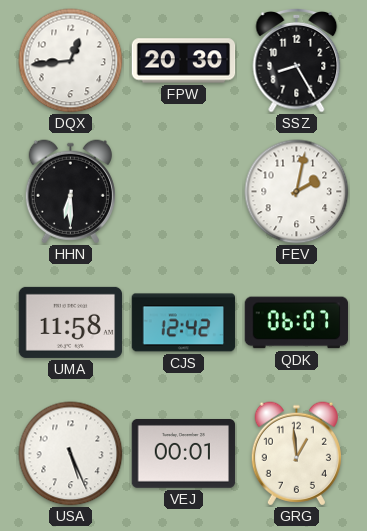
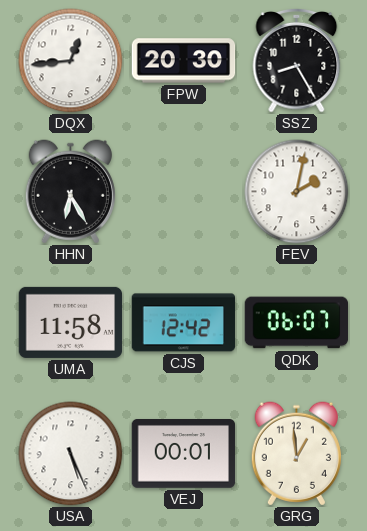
HHN: 6:30 -> 6:25
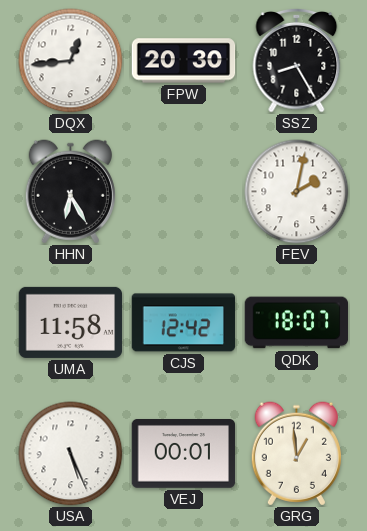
QDK: 06:07 -> 18:07
